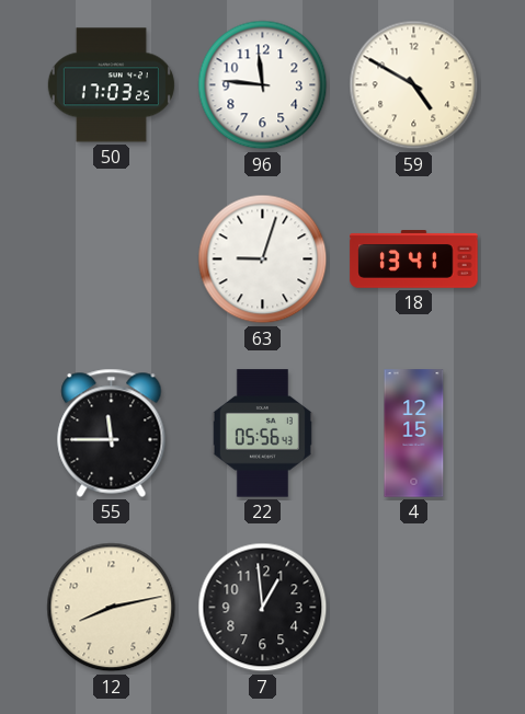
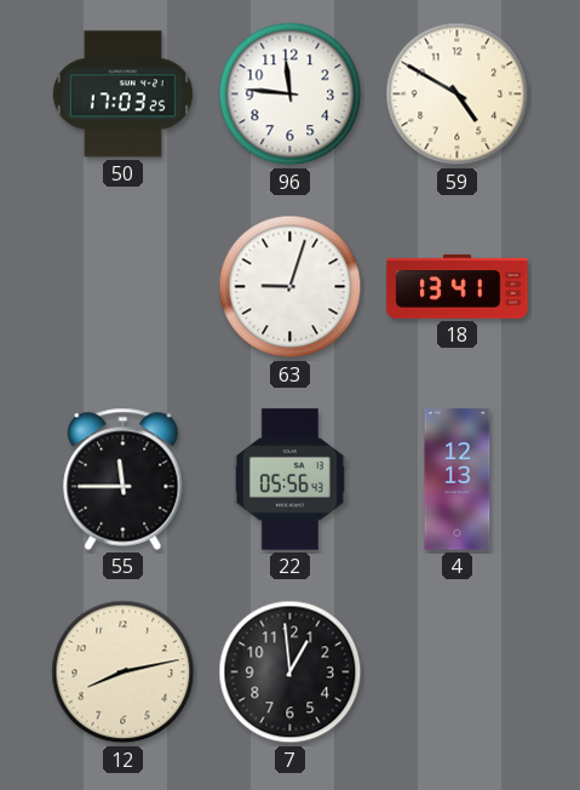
4: 12:15 -> 12:13
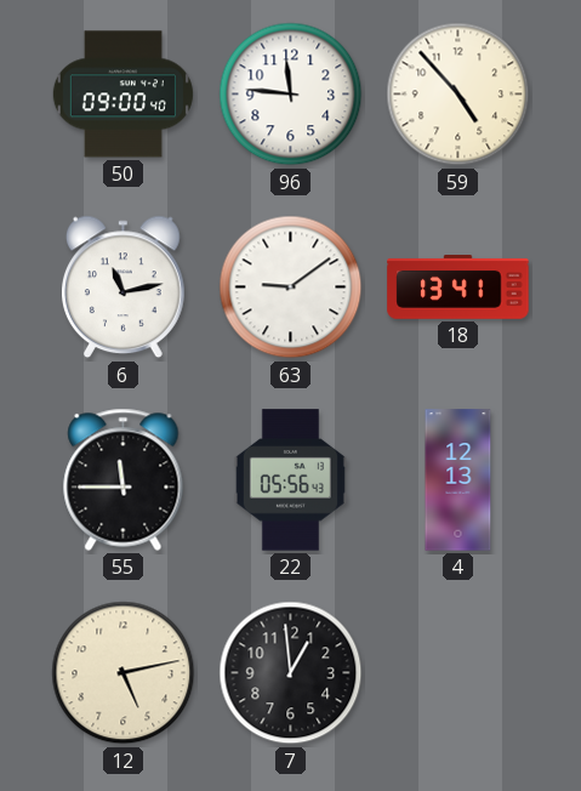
50: 17:03 -> 09:00
59: 4:50 -> 4:53
6: none -> 11:13
63: 9:03 -> 9:09
12: 8:13 -> 5:13
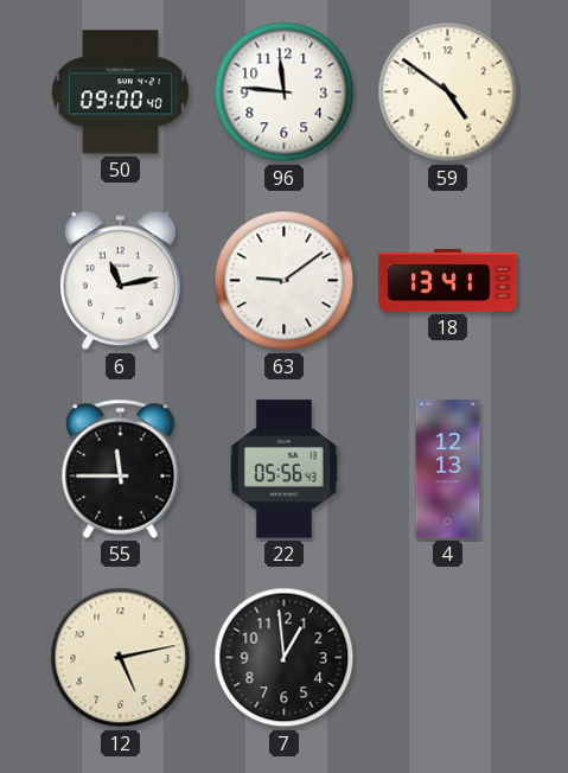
59: 4:53 -> 4:51
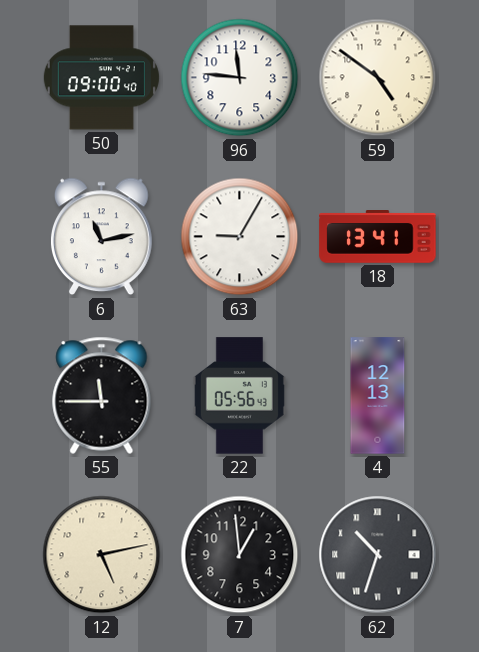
63: 9:09 -> 9:05
62: none -> 10:33
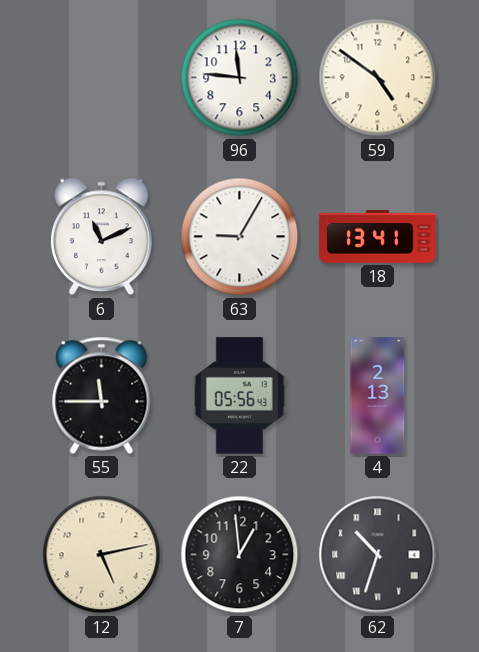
50: 09:00 -> none
6: 11:13 -> 11:11
4: 12:13 -> 2:13
